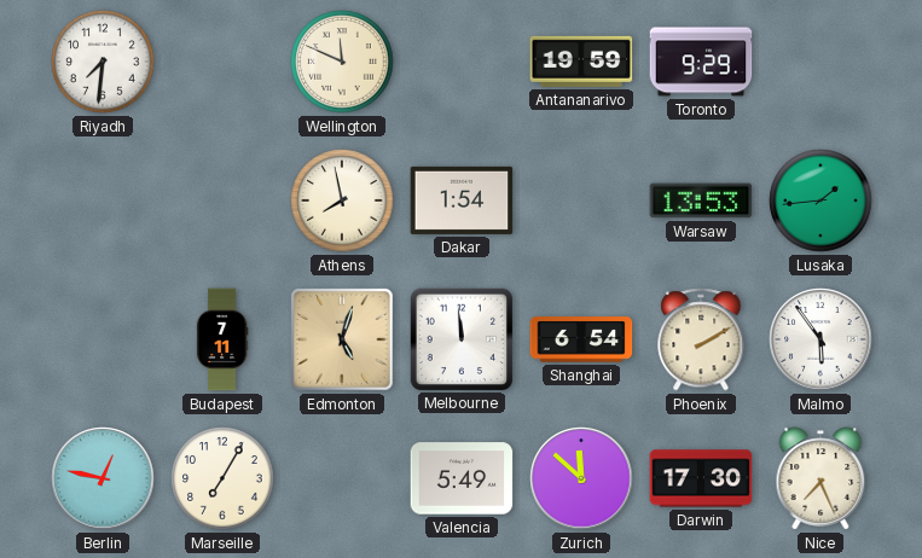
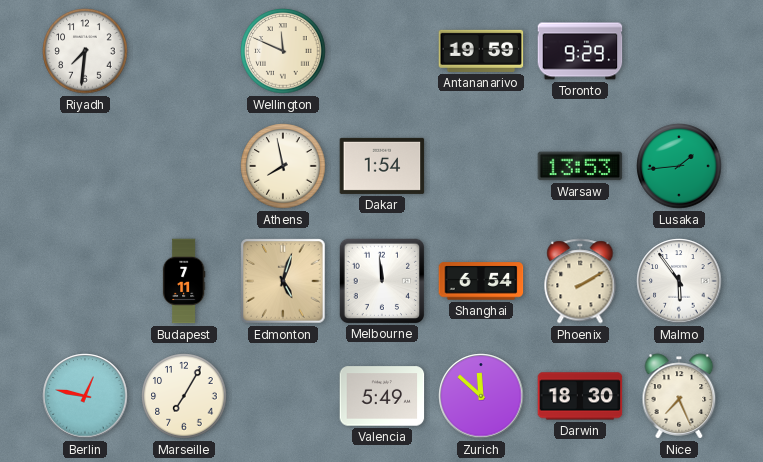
Darwin: 17:30 -> 18:30
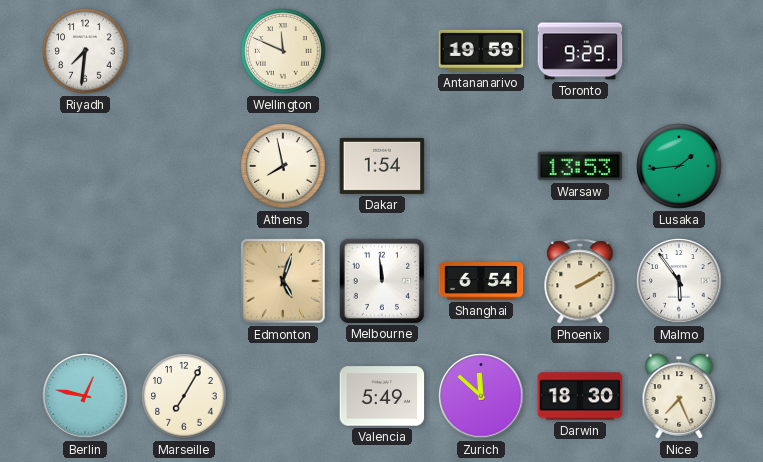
Budapest: 7:11 -> none
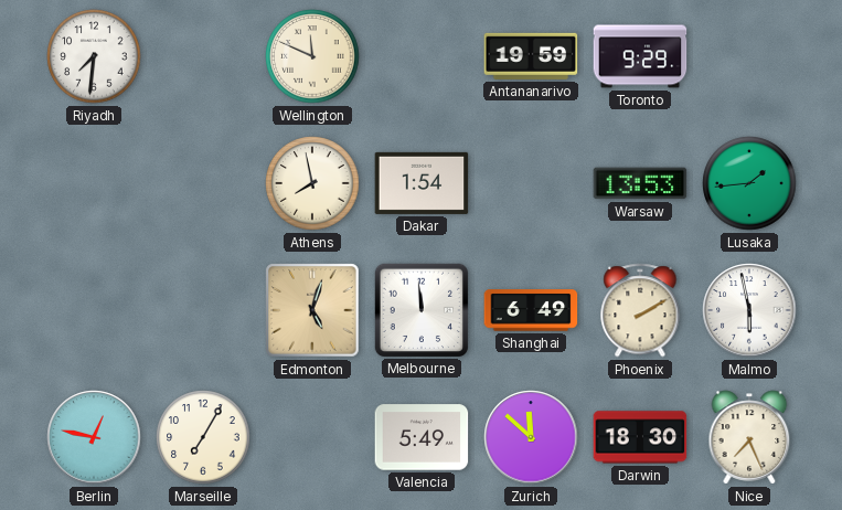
Shanghai: 6:54 -> 6:49
Malmo: 5:54 -> 5:58
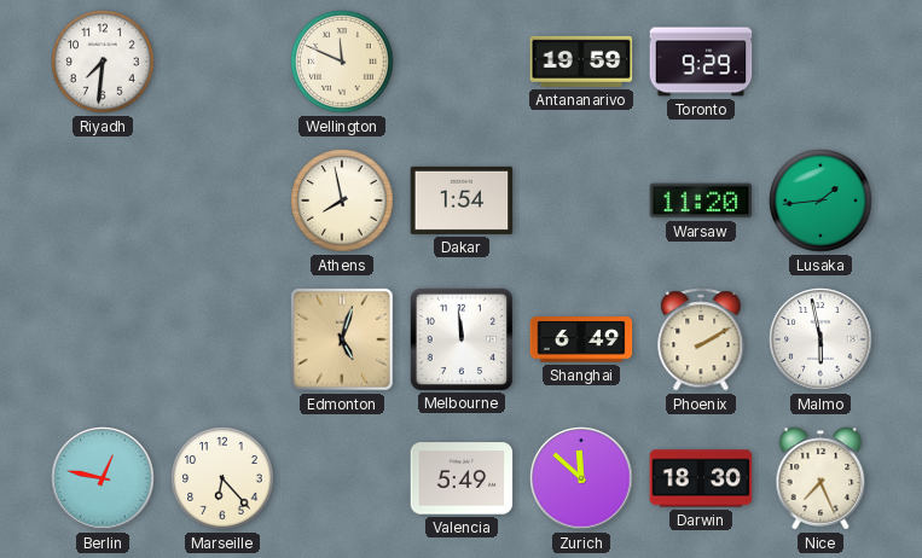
Warsaw: 13:53 -> 11:20
Marseille: 7:05 -> 6:23
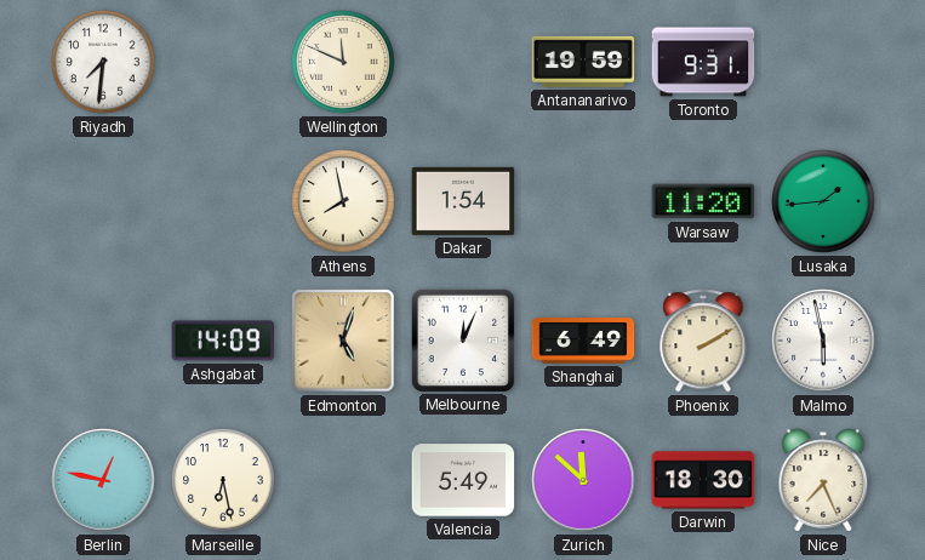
Toronto: 9:29 -> 9:31
Ashgabat: none -> 14:09
Melbourne: 11:59 -> 12:04
Marseille: 6:23 -> 6:28
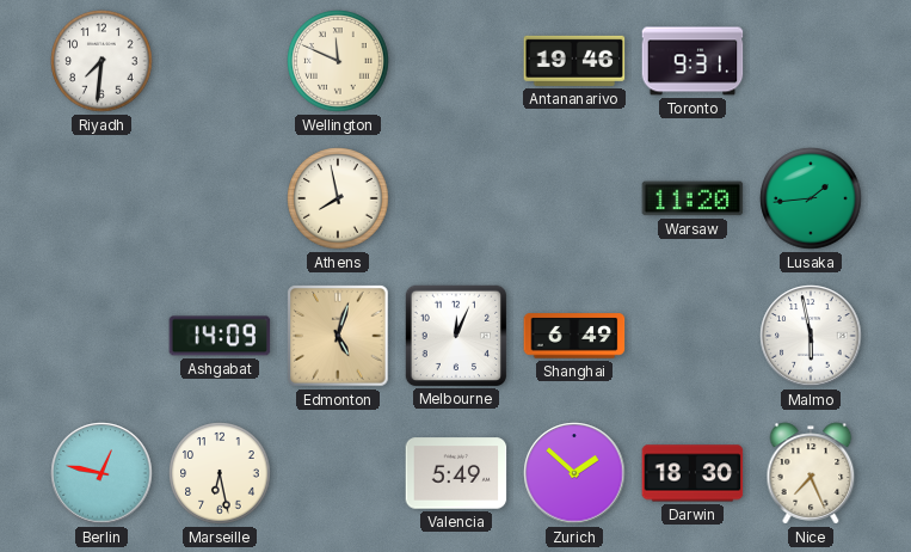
Antananarivo: 19:59 -> 19:46
Dakar: 1:54 -> none
Phoenix: 2:10 -> none
Zurich: 11:52 -> 1:52
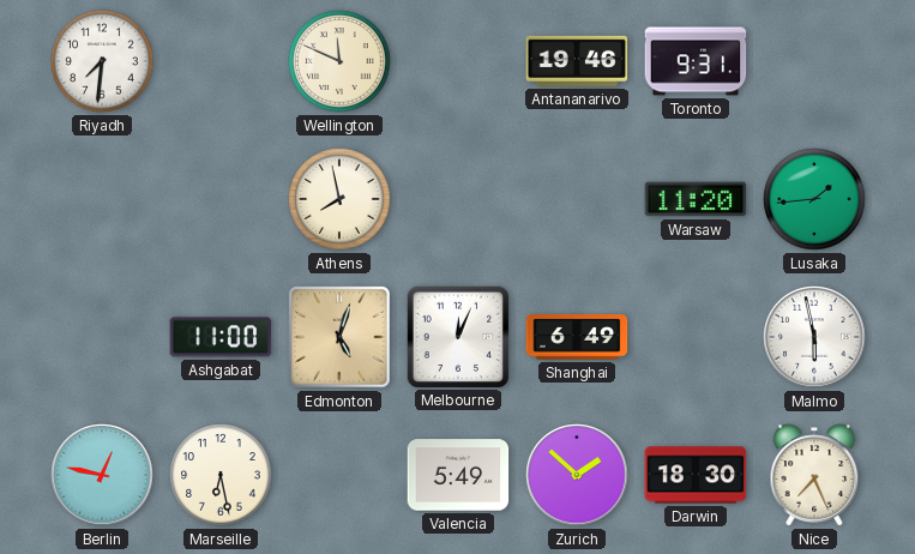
Ashgabat: 14:09 -> 11:00
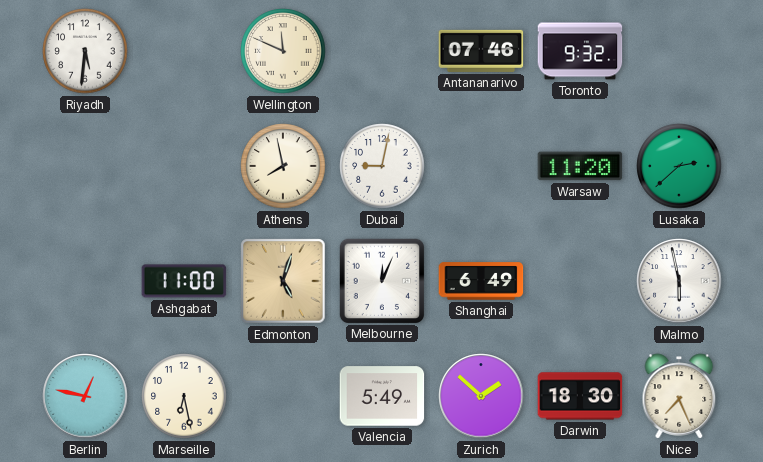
Riyadh: 7:31 -> 5:31
Antananarivo: 19:46 -> 07:46
Toronto: 9:31 -> 9:32
Dubai: none -> 9:02
Lusaka: 1:44 -> 2:38
